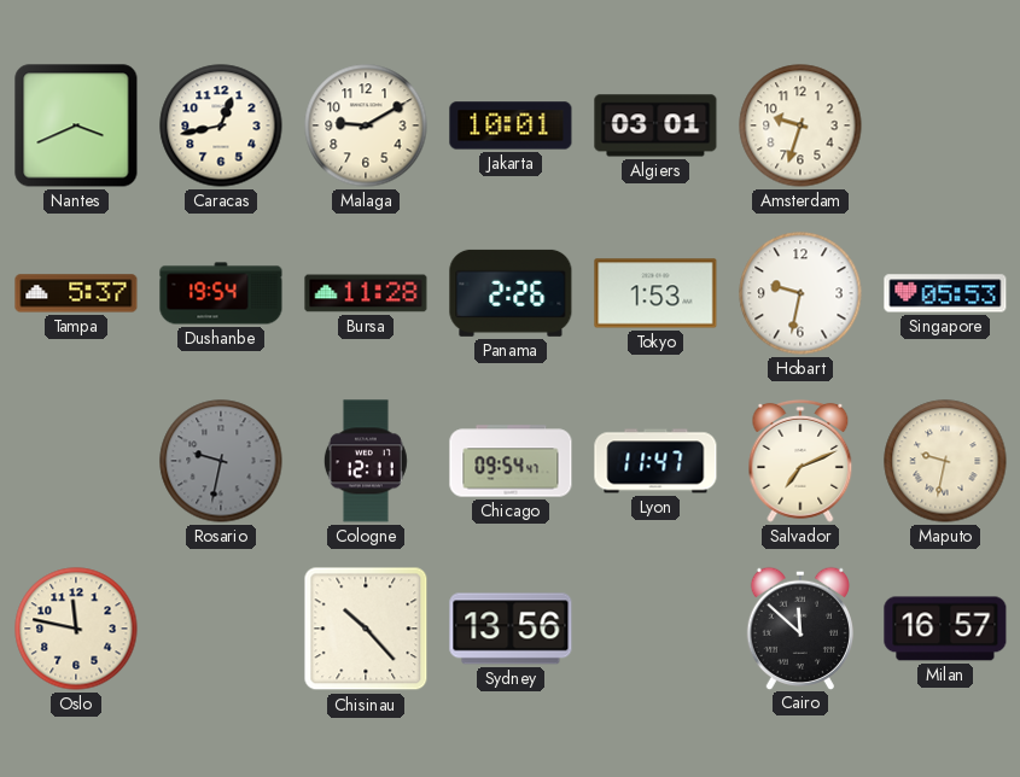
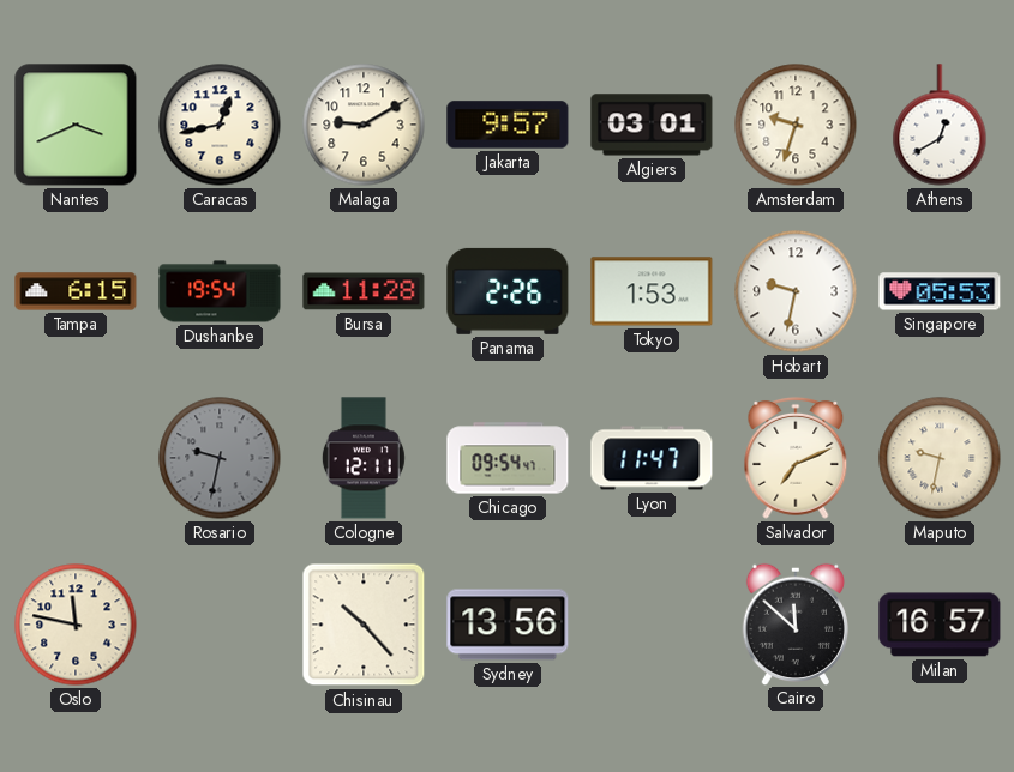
Jakarta: 10:01 -> 9:57
Athens: none -> 12:40
Tampa: 5:37 -> 6:15
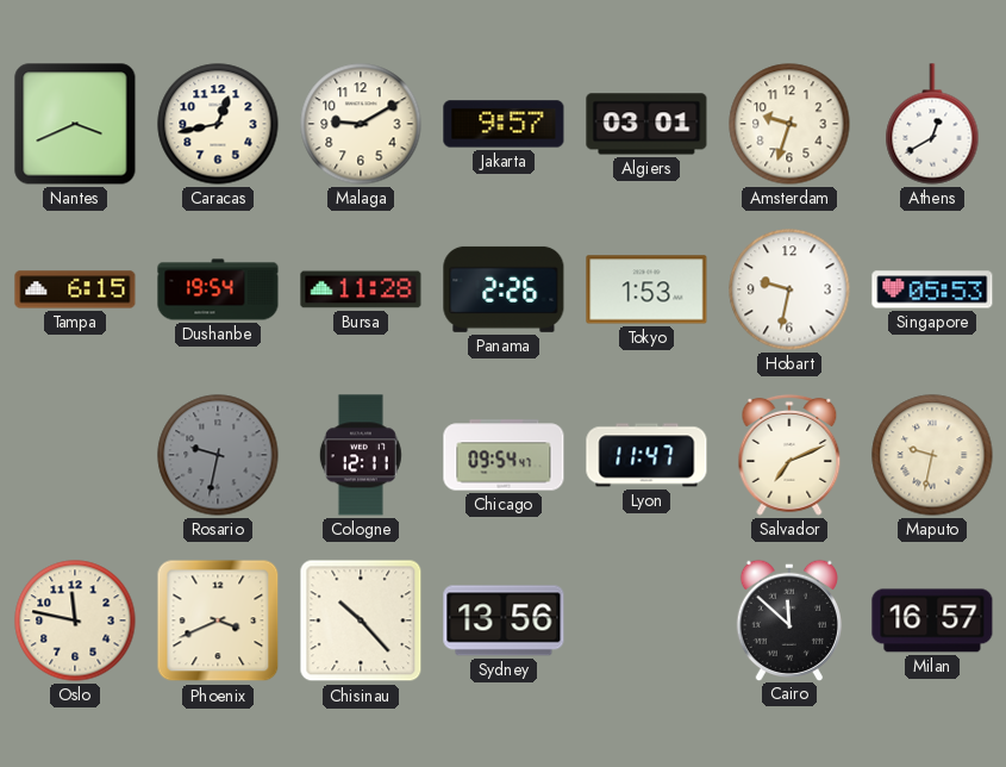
Phoenix: none -> 3:41
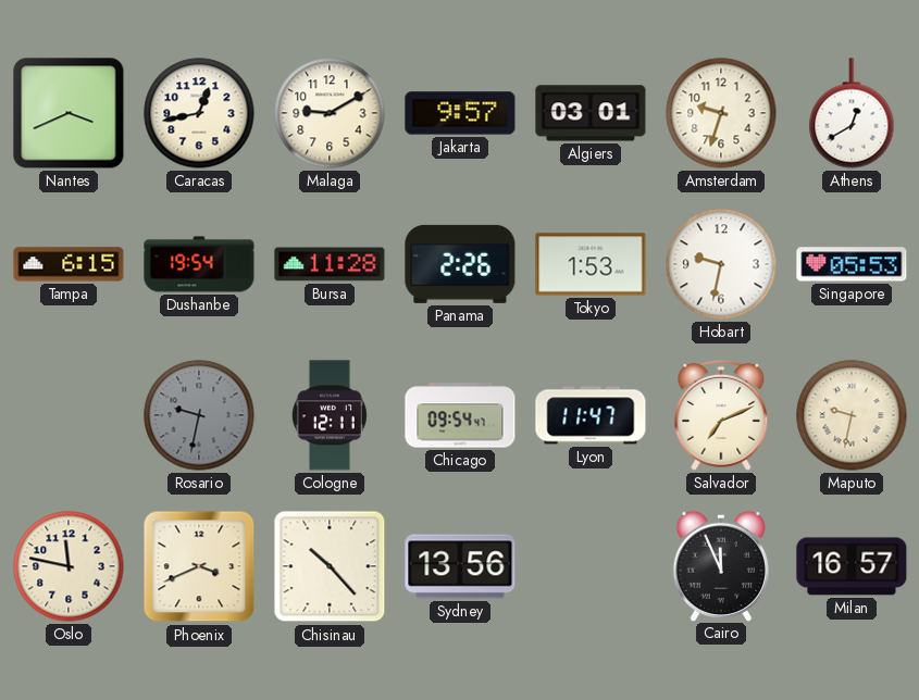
Cairo: 11:52 -> 11:56
